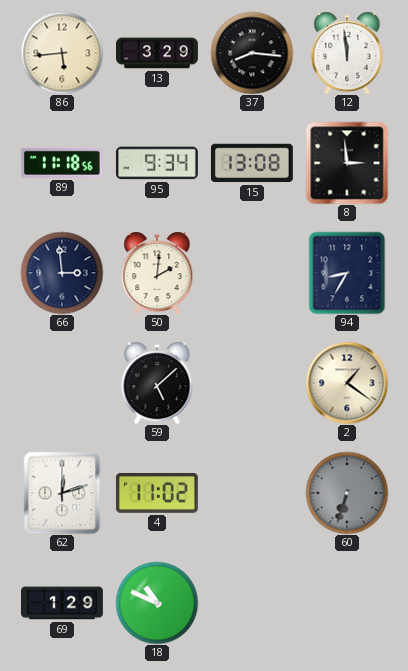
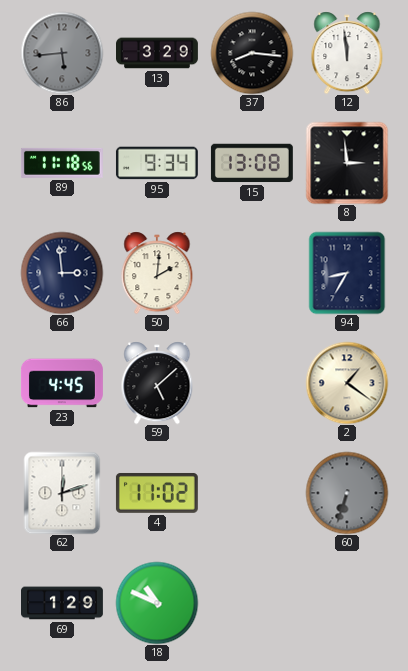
86 dial: cream -> grey
23: none -> 4:45
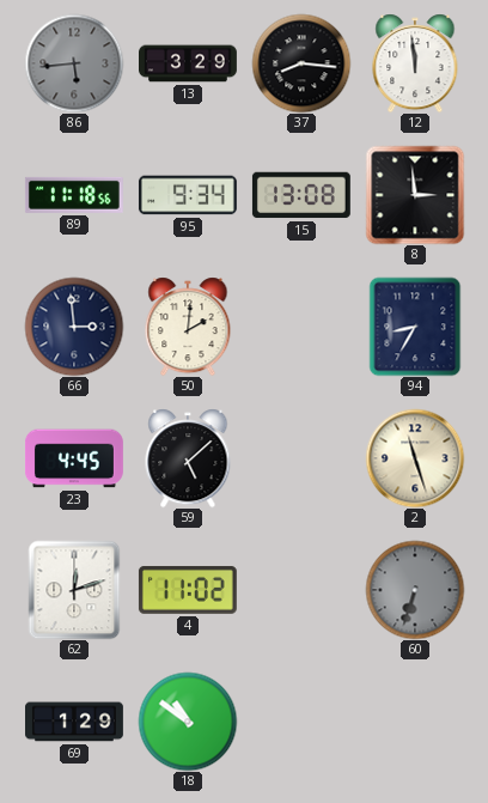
2: 1:21 -> 11:27
18: 10:49 -> 10:51
